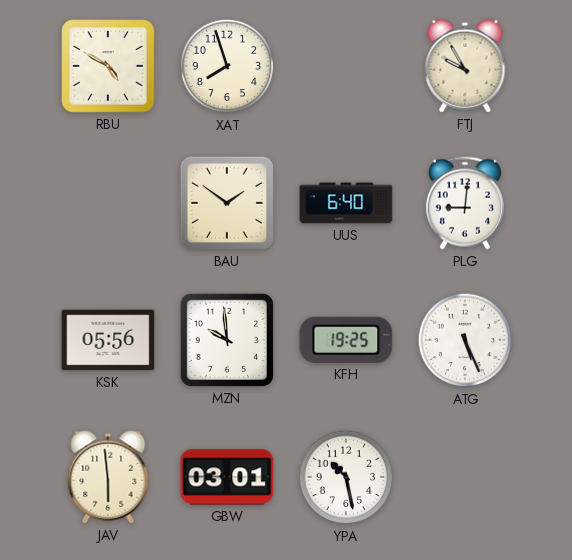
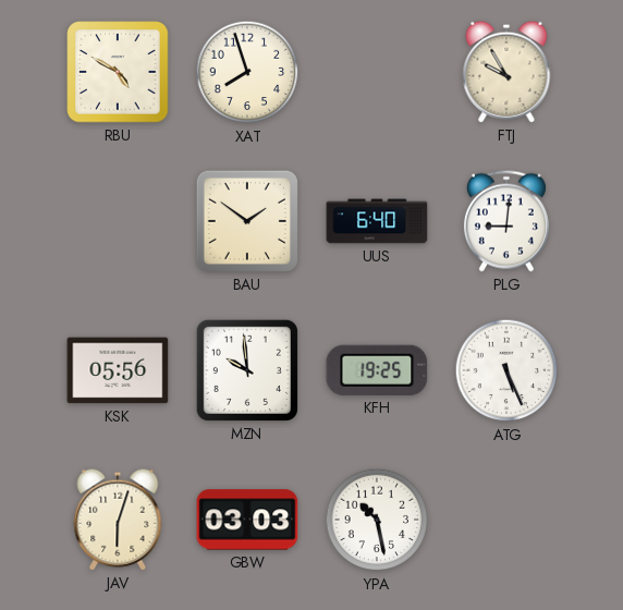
JAV: 5:59 -> 6:03
GBW: 03:01 -> 03:03
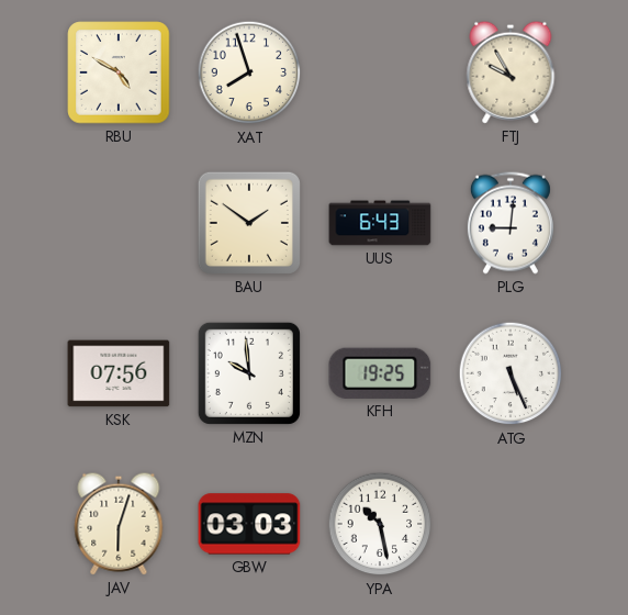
UUS: 6:40 -> 6:43
KSK: 05:56 -> 07:56
